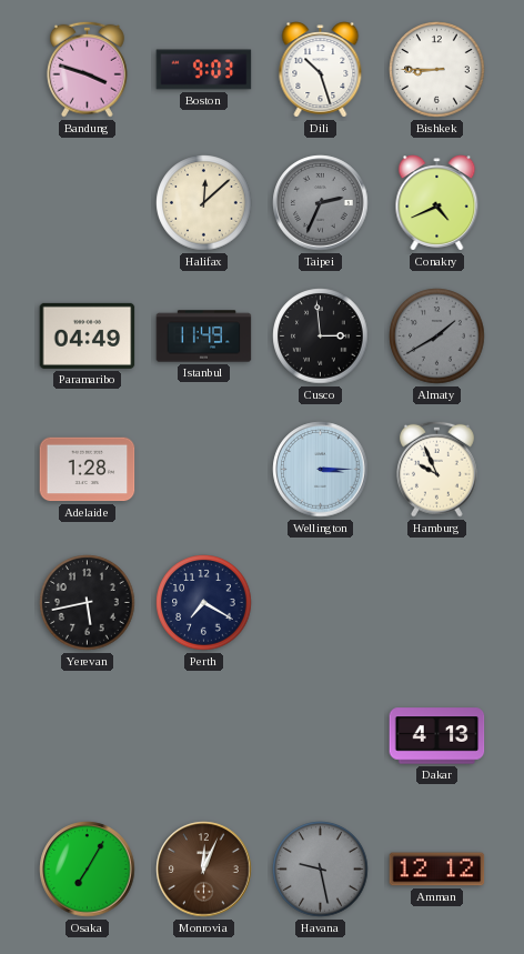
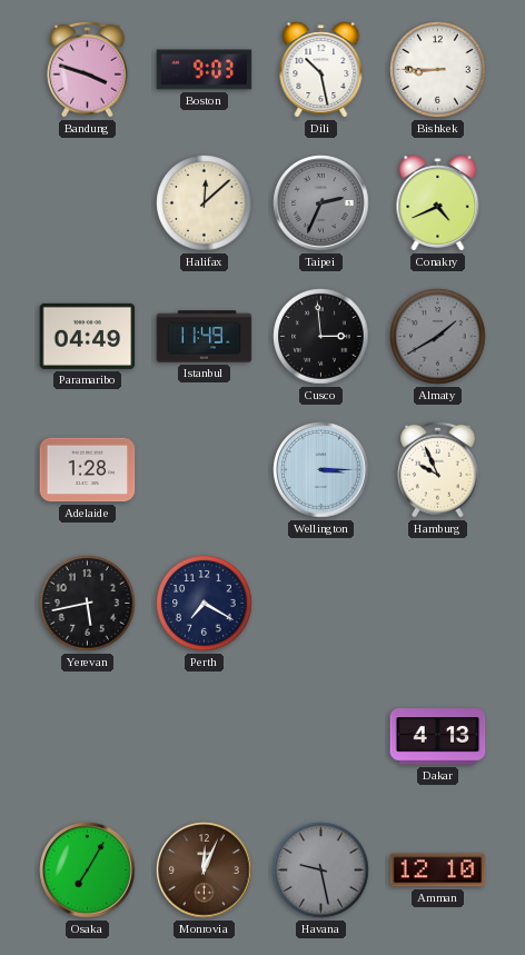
Dili: 10:27 -> 10:28
Amman: 12:12 -> 12:10
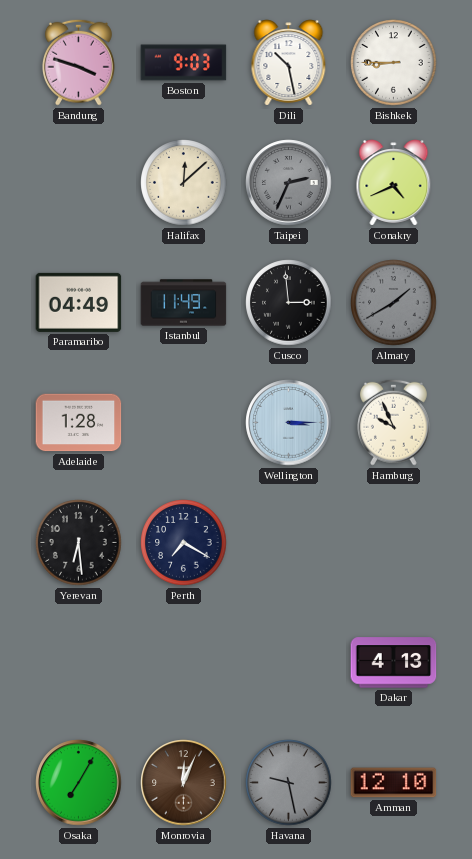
Yerevan: 5:43 -> 6:29
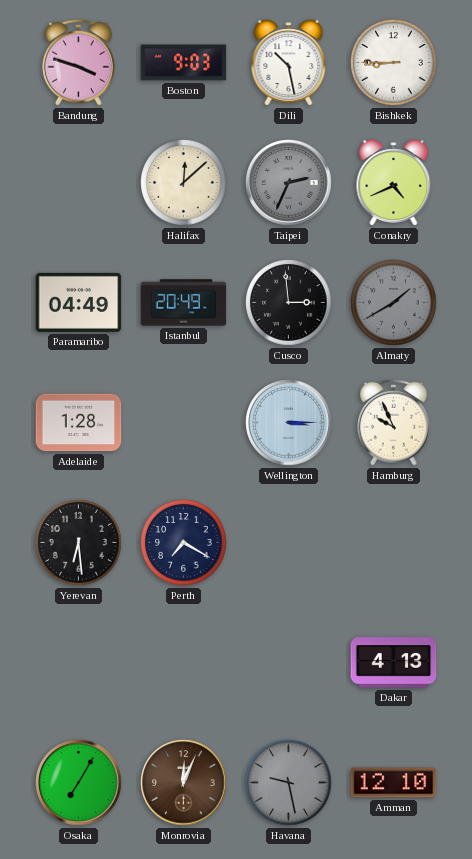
Istanbul: 11:49 -> 20:49
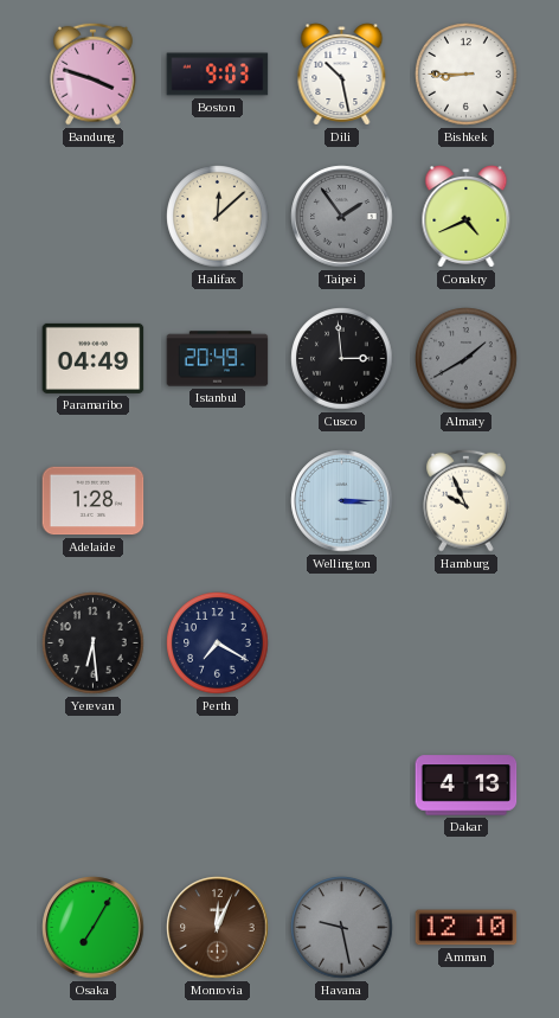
Taipei: 2:34 -> 1:54
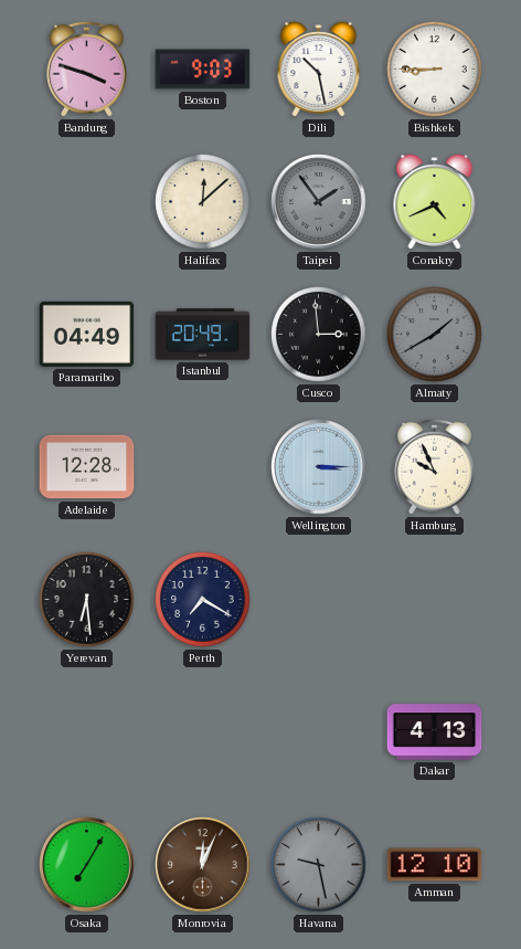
Adelaide: 1:28 -> 12:28
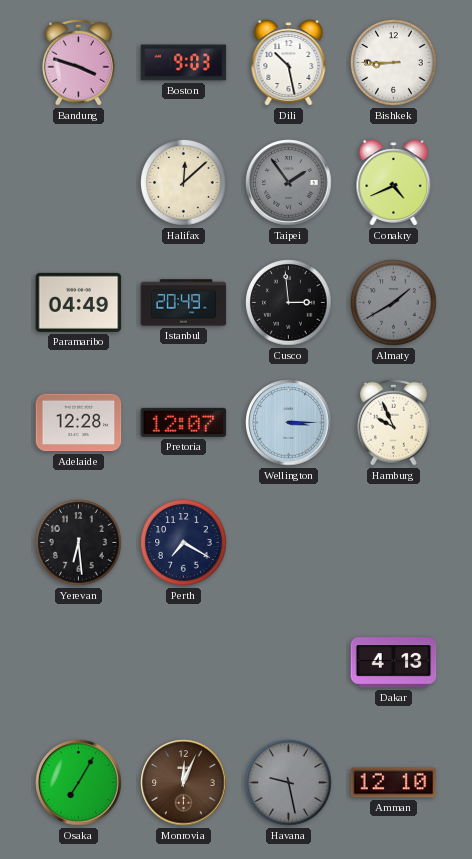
Pretoria: none -> 12:07
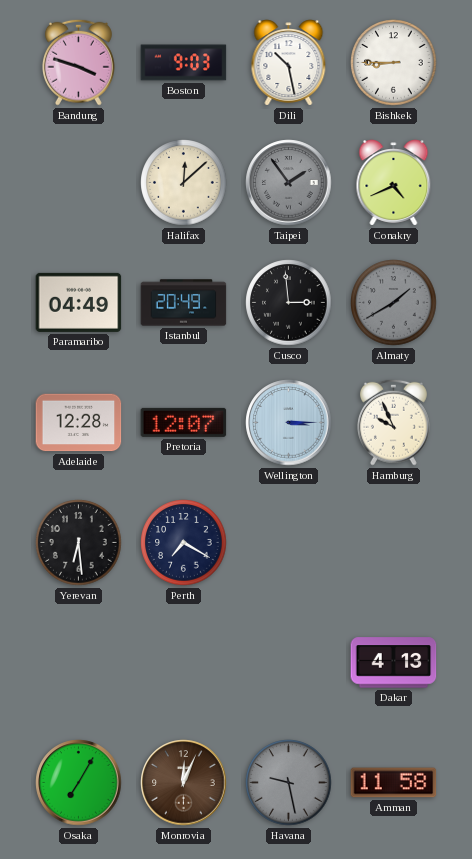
Amman: 12:10 -> 11:58
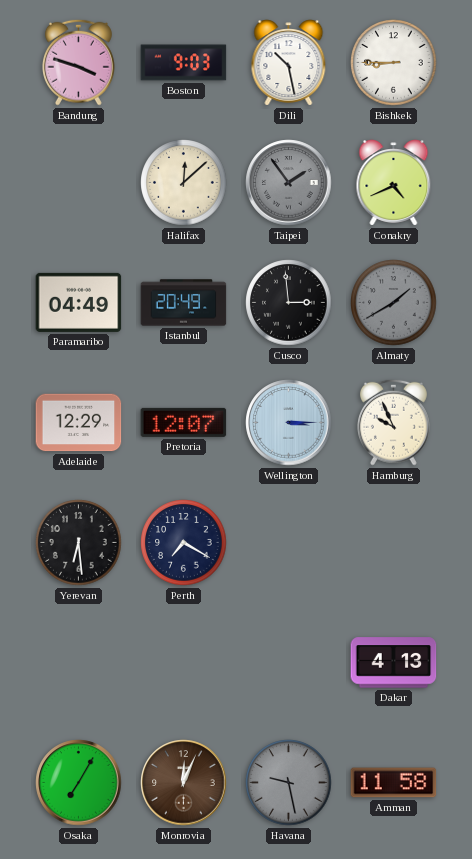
Adelaide: 12:28 -> 12:29
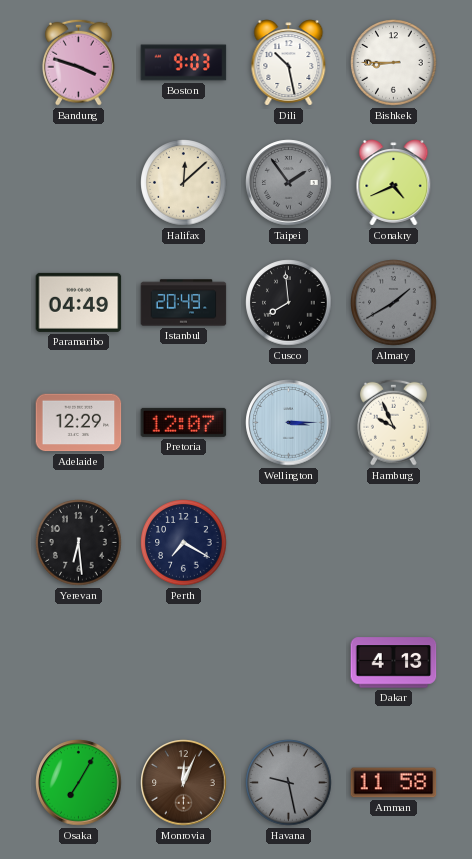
Cusco: 2:59 -> 7:59
